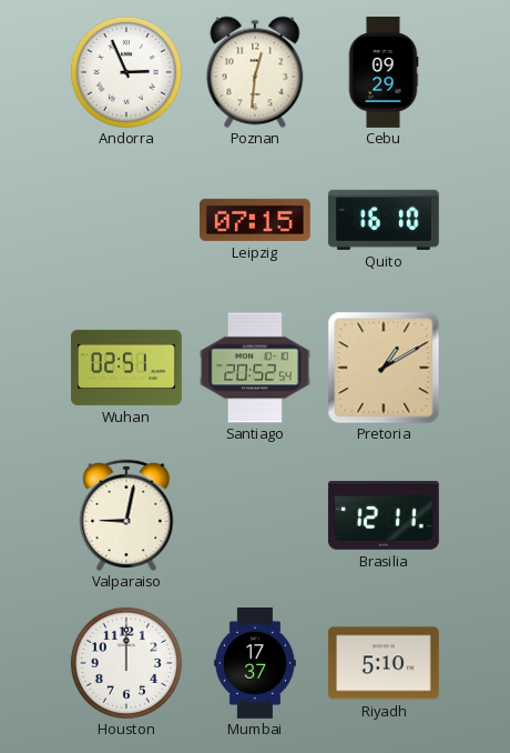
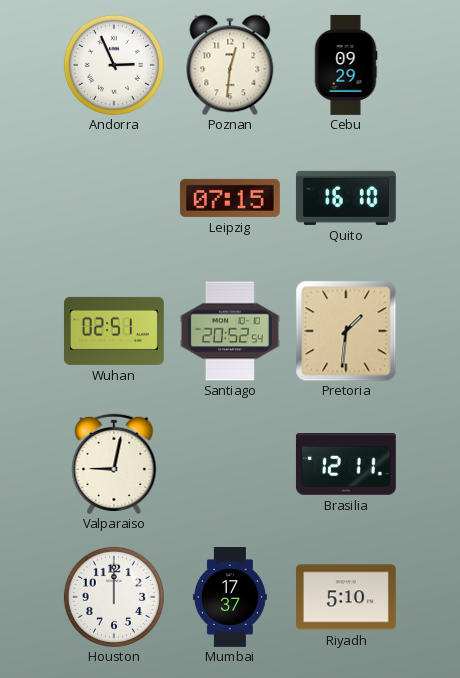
Pretoria: 1:10 -> 1:31
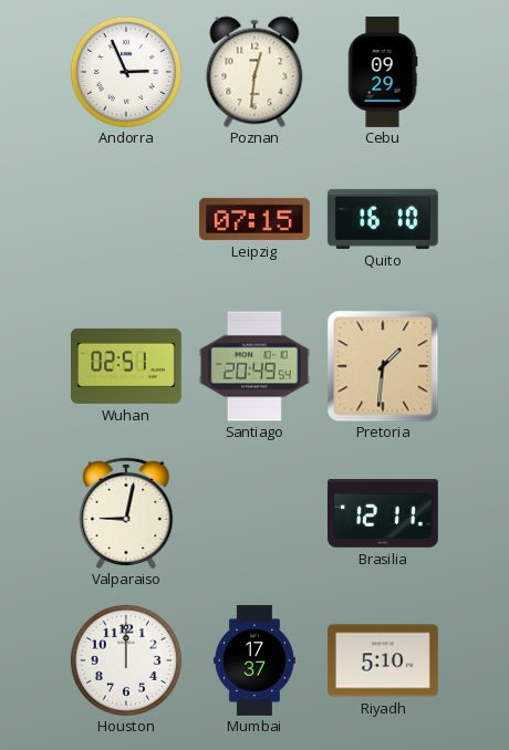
Santiago: 20:52 -> 20:49
